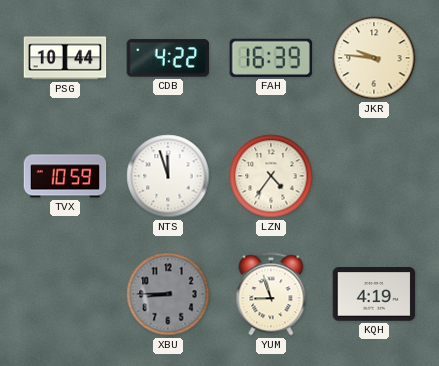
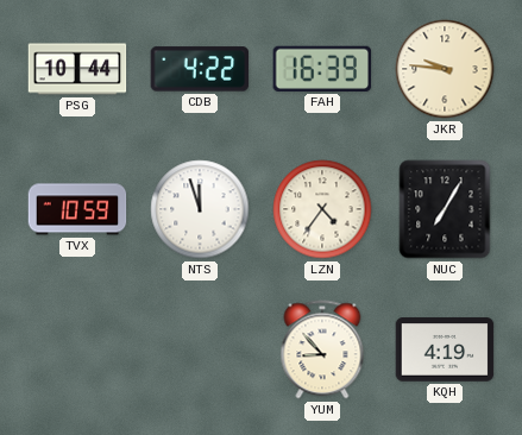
NUC: none -> 7:05
XBU: 8:45 -> none
YUM: 8:57 -> 8:53
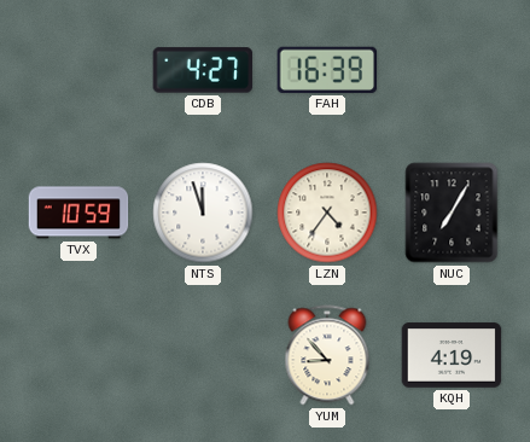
PSG: 10:44 -> none
CDB: 4:22 -> 4:27
JKR: 9:46 -> none
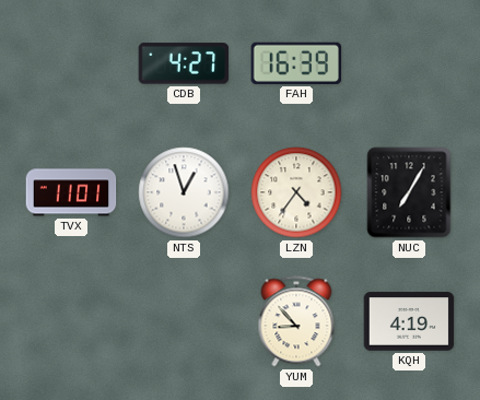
TVX: 10:59 -> 11:01
NTS: 11:57 -> 12:57
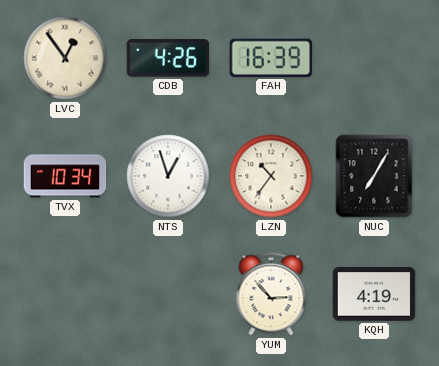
LVC: none -> 12:54
CDB: 4:27 -> 4:26
TVX: 11:01 -> 10:34
LZN: 4:36 -> 10:36
YUM: 8:53 -> 2:53
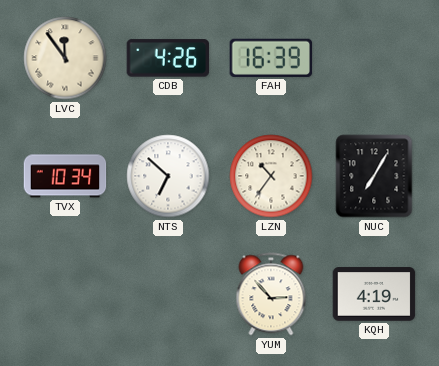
LVC: 12:54 -> 11:54
NTS: 12:57 -> 6:52
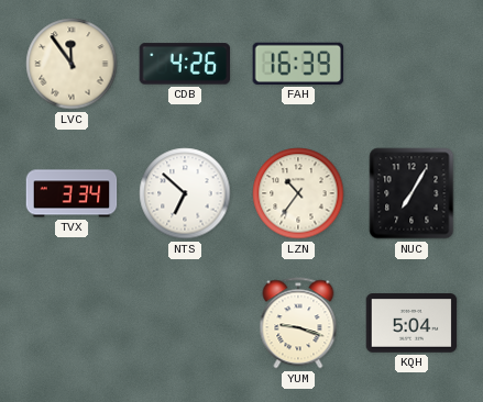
TVX: 10:34 -> 3:34
YUM: 2:53 -> 9:18
KQH: 4:19 -> 5:04
